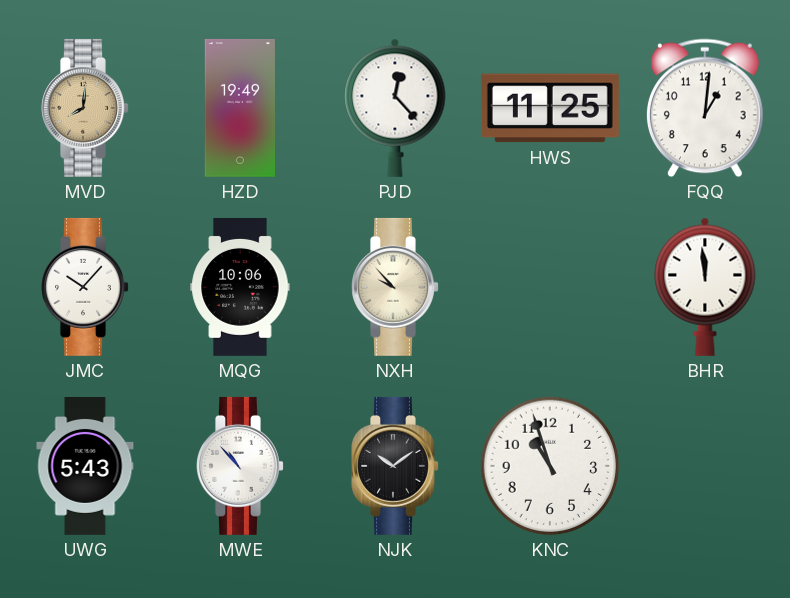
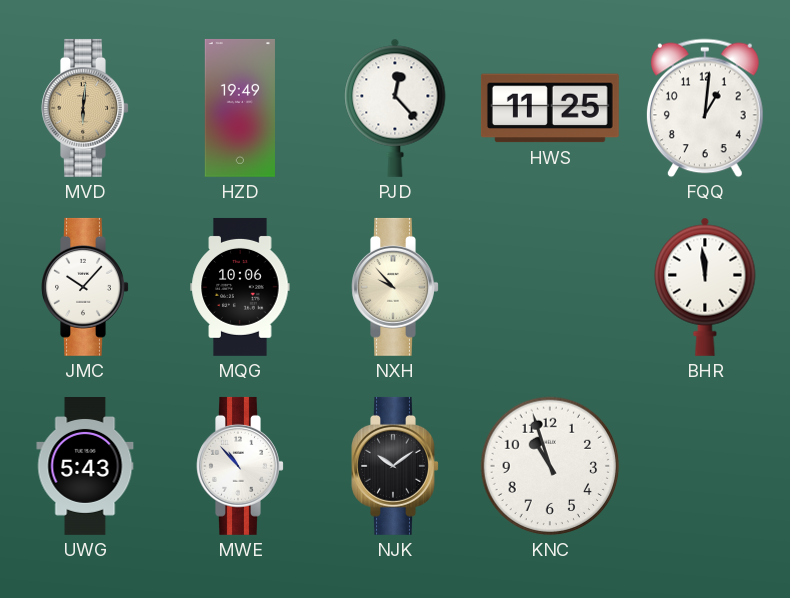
MVD: 8:01 -> 6:01
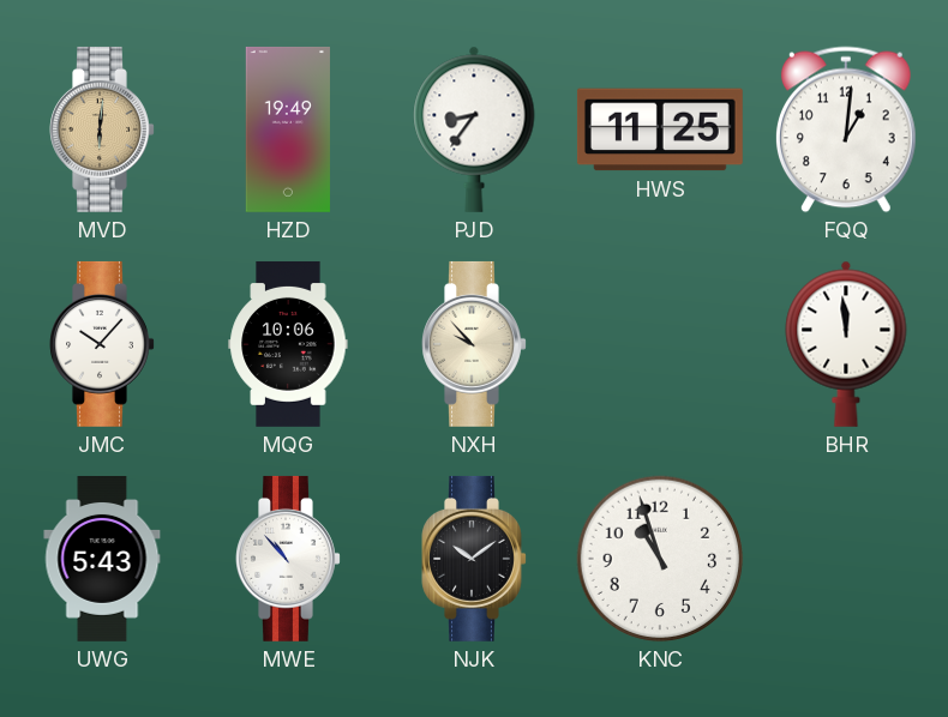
PJD: 12:23 -> 8:36
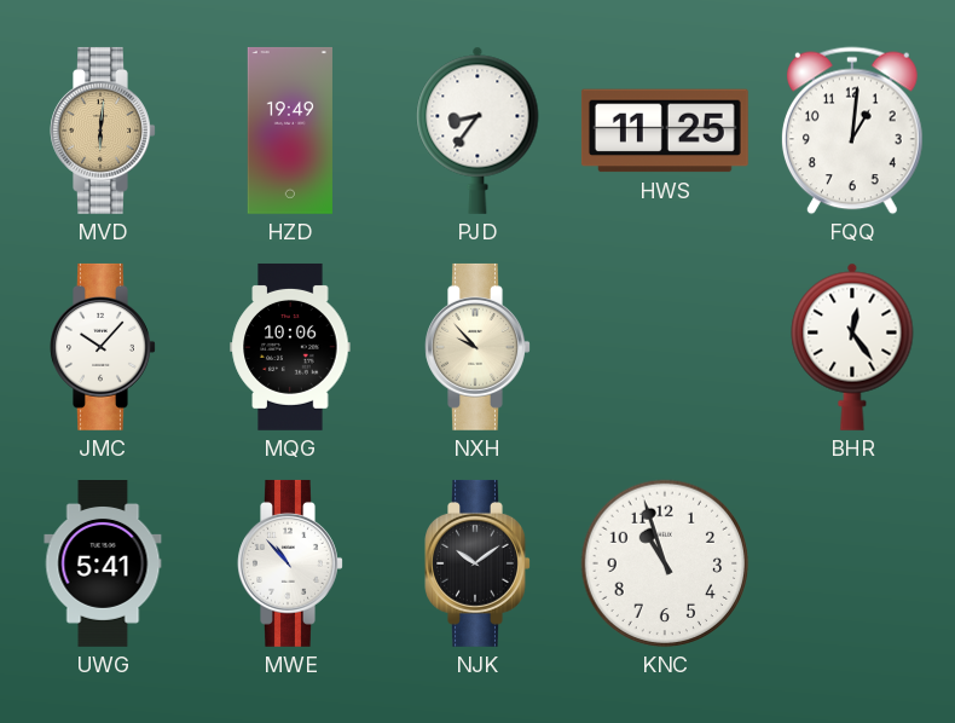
BHR: 11:59 -> 12:24
UWG: 5:43 -> 5:41
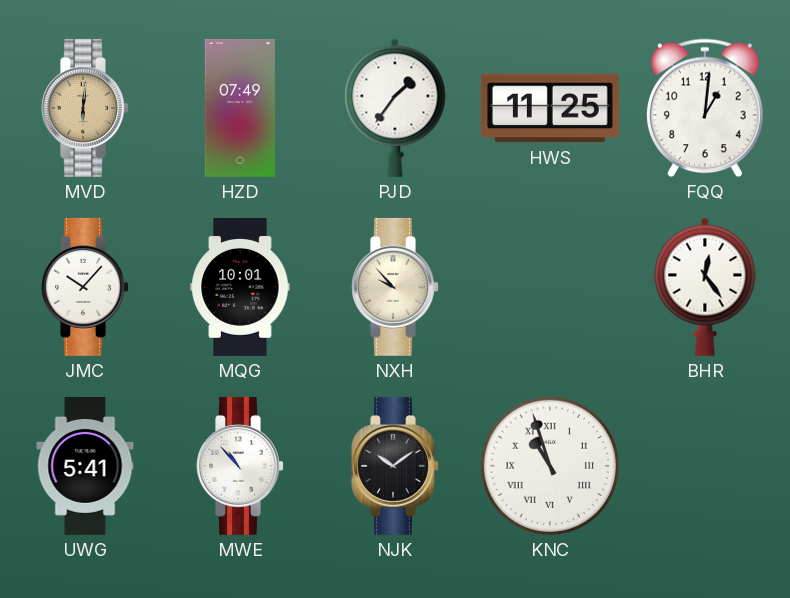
HZD: 19:49 -> 07:49
PJD: 8:36 -> 1:36
MQG: 10:06 -> 10:01
KNC numerals: Arabic -> Roman
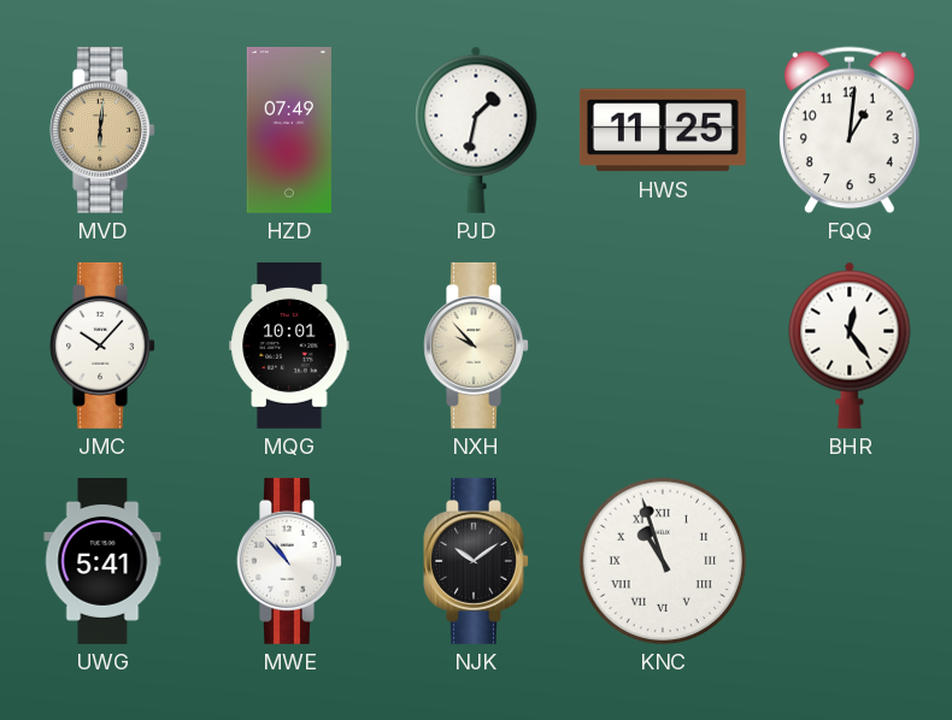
PJD: 1:36 -> 1:32
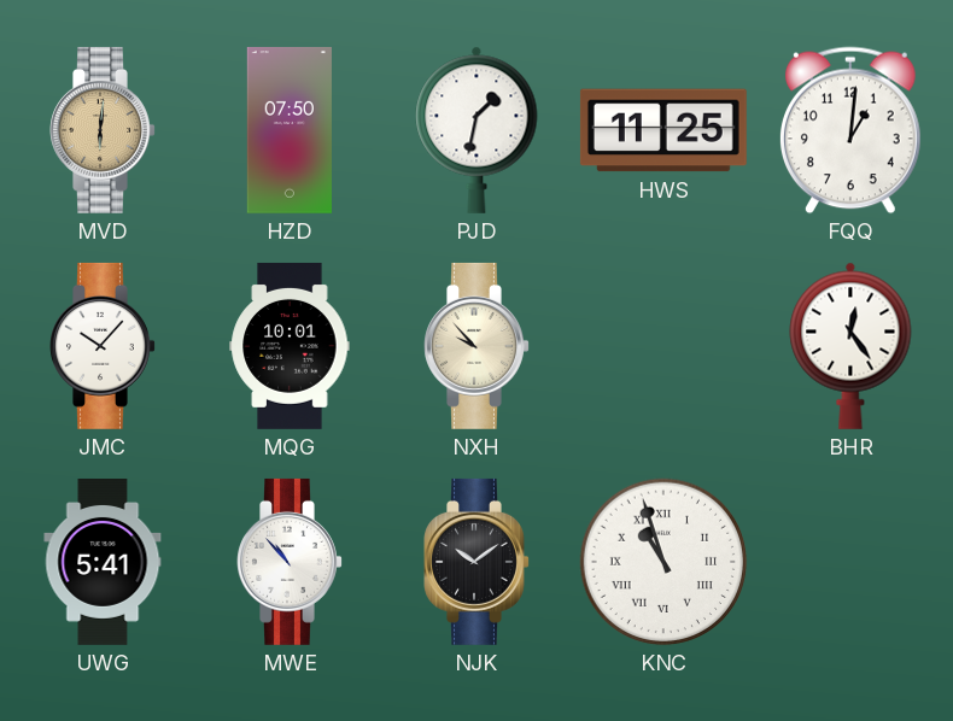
HZD: 07:49 -> 07:50
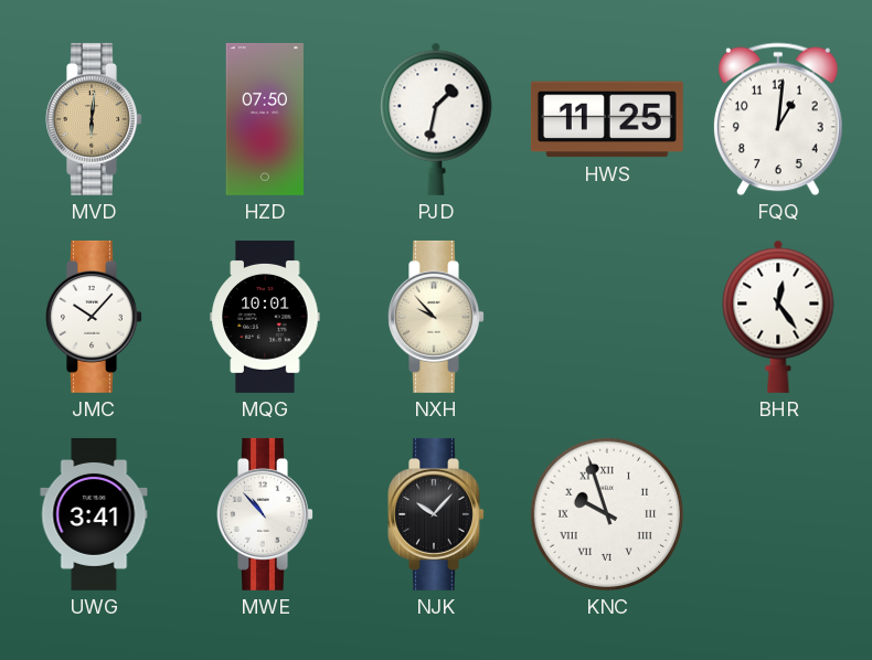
UWG: 5:41 -> 3:41
NJK: 10:09 -> 10:07
KNC: 10:57 -> 9:57
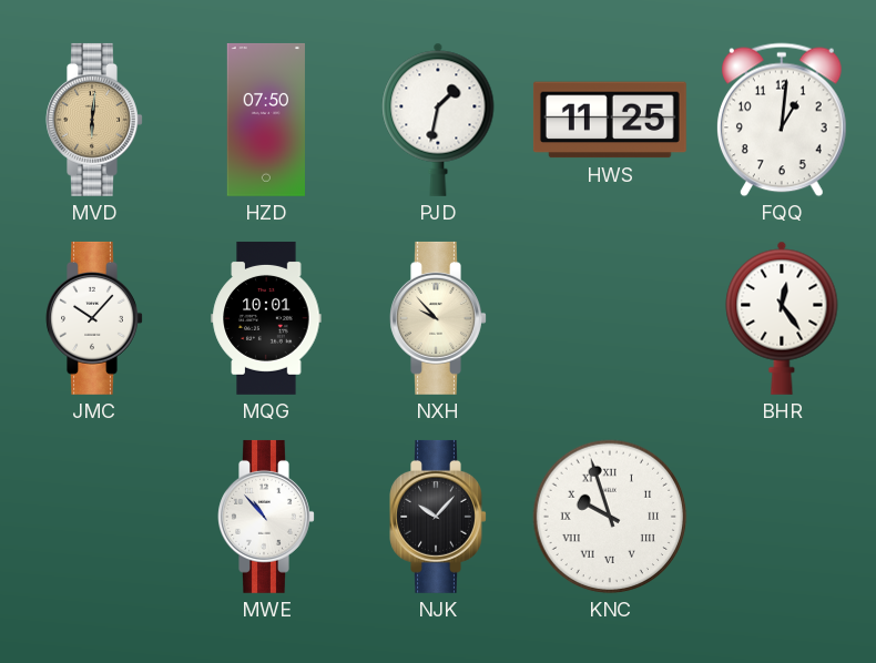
UWG: 3:41 -> none
